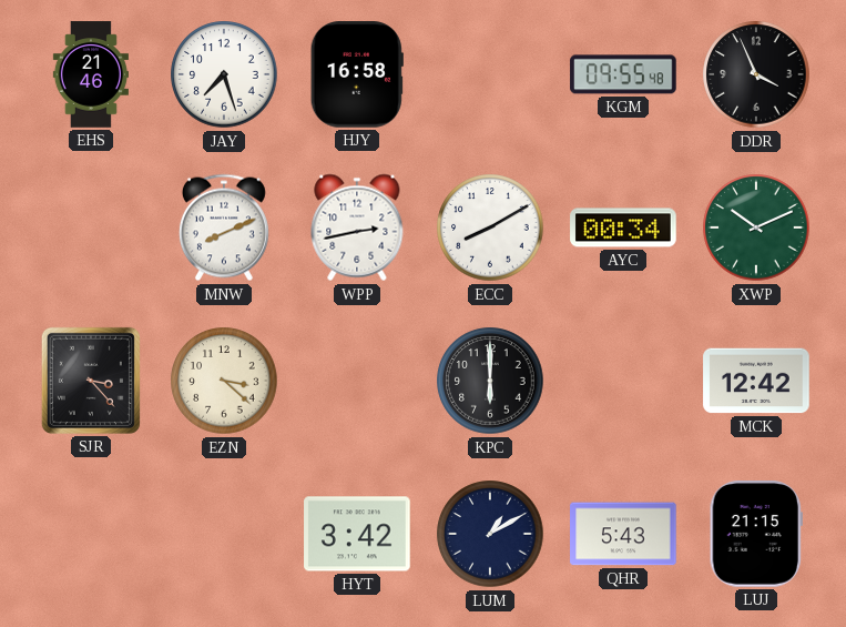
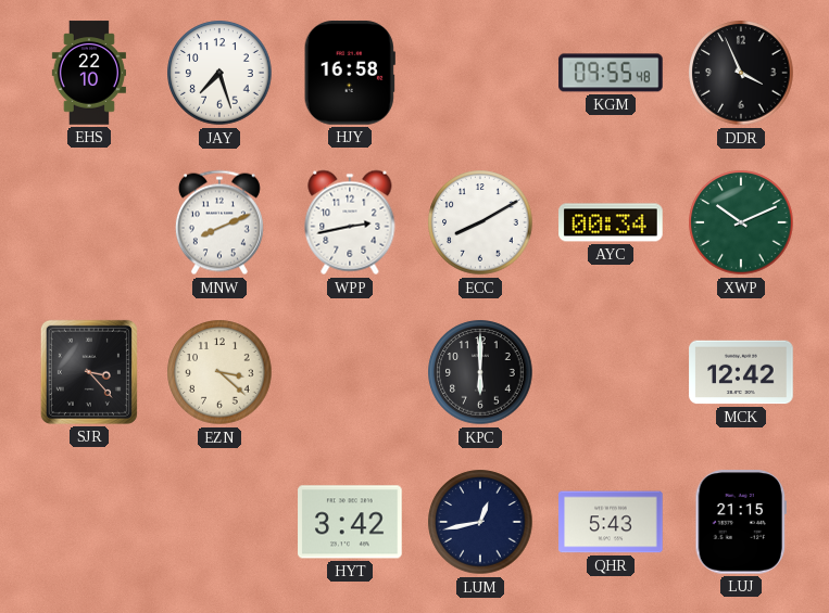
EHS: 21:46 -> 22:10
LUM: 1:10 -> 12:43
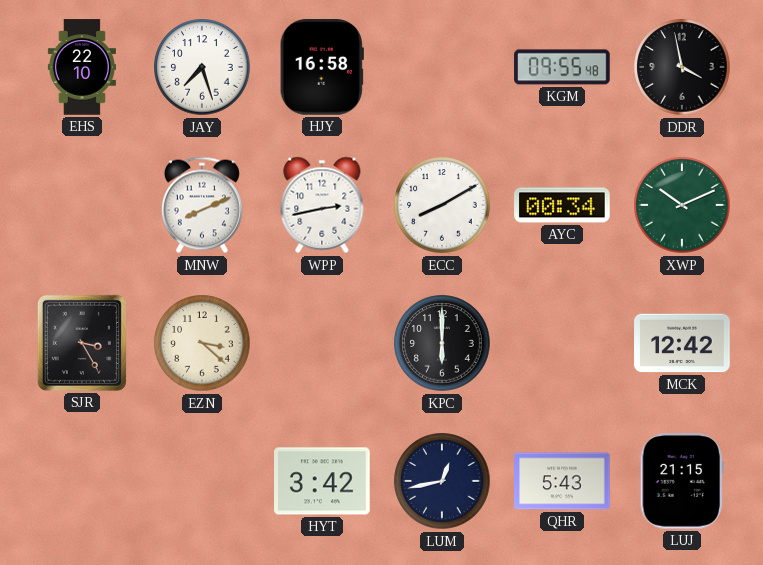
DDR: 3:56 -> 3:58
SJR: 3:23 -> 3:25
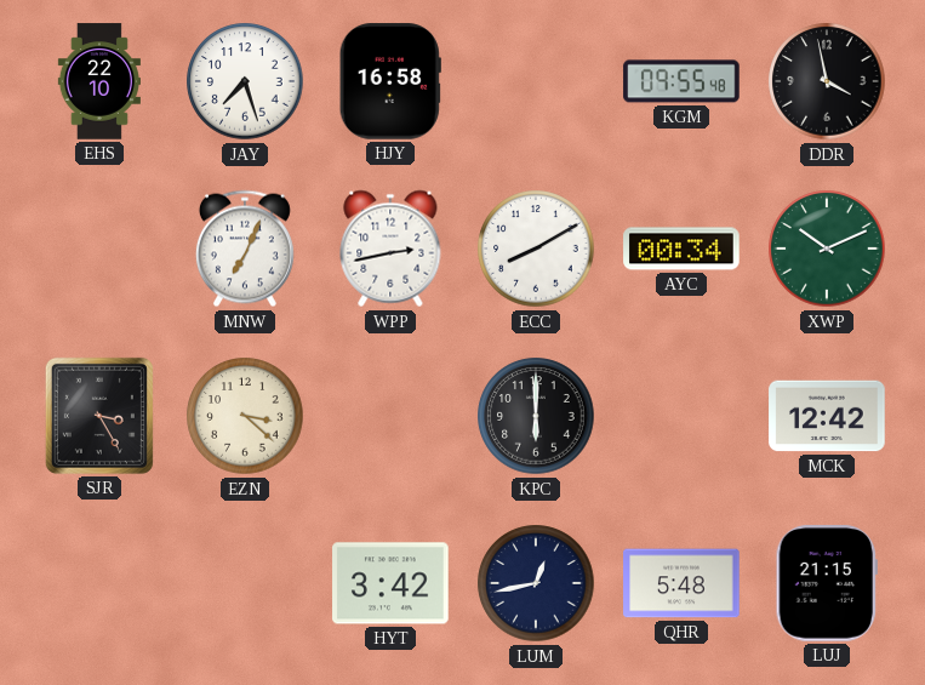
MNW: 8:11 -> 7:04
QHR: 5:43 -> 5:48
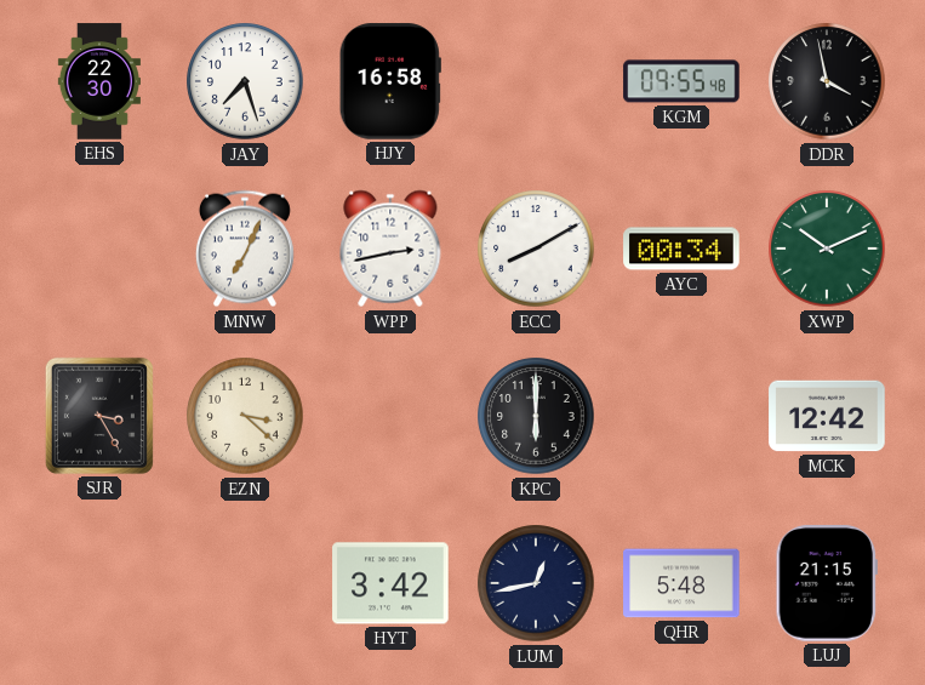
EHS: 22:10 -> 22:30
